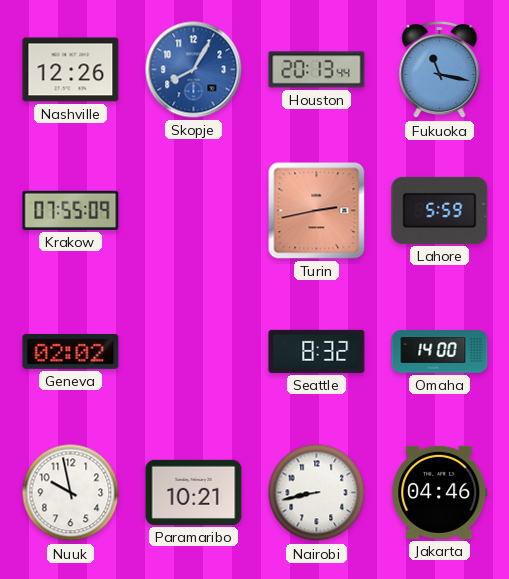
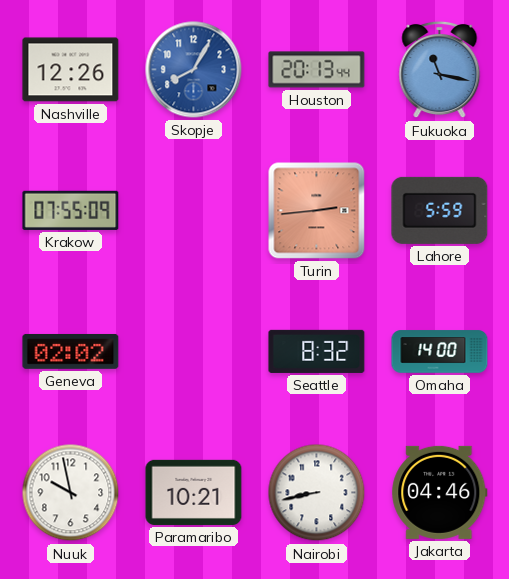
Turin: 2:43 -> 2:44
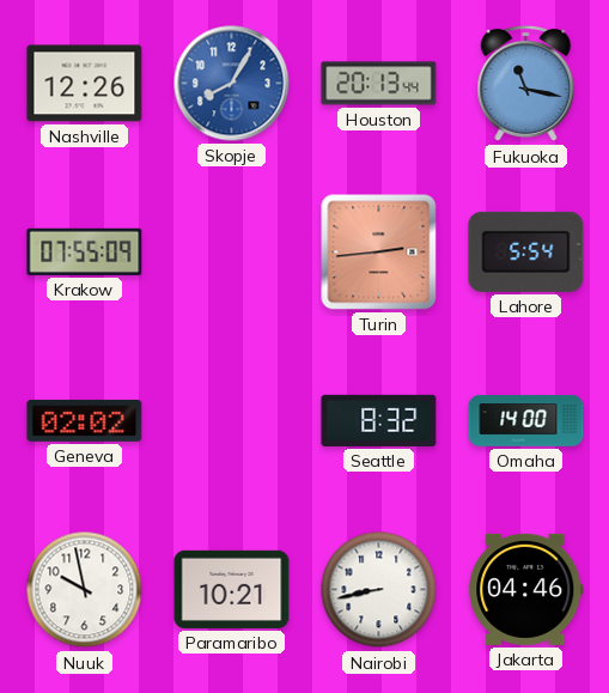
Lahore: 5:59 -> 5:54
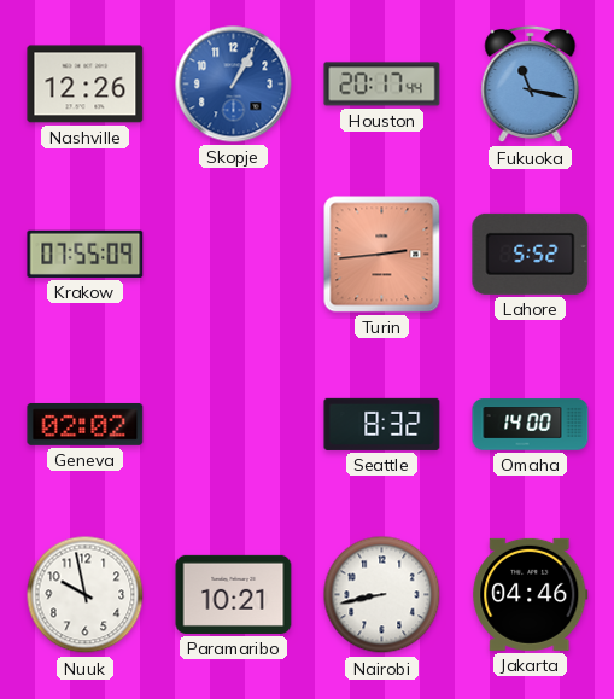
Skopje: 8:05 -> 1:05
Houston: 20:13 -> 20:17
Lahore: 5:54 -> 5:52
